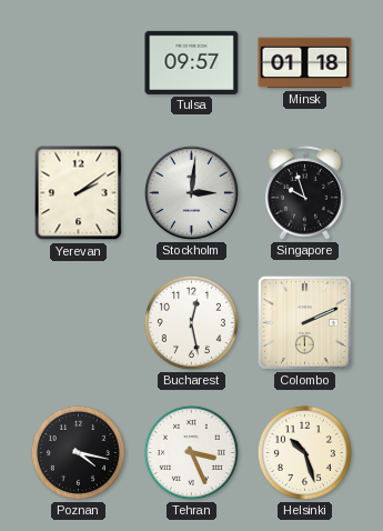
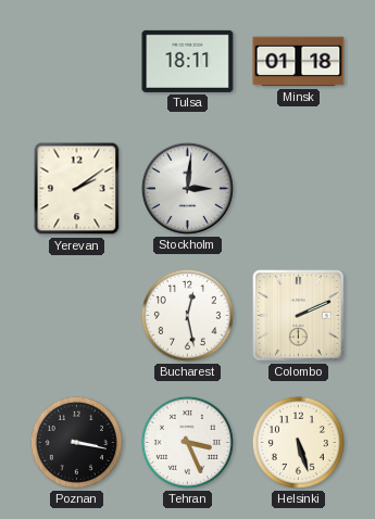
Tulsa: 09:57 -> 18:11
Singapore: 9:57 -> none
Poznan: 4:17 -> 3:17
Helsinki: 10:27 -> 5:27
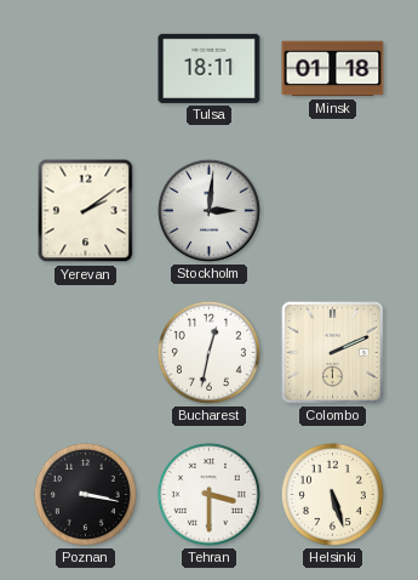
Bucharest: 12:28 -> 12:32
Tehran: 3:26 -> 3:30
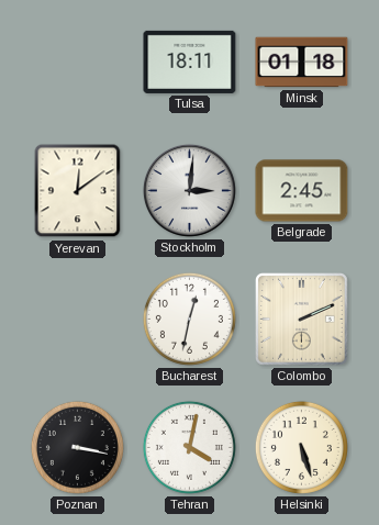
Yerevan: 2:09 -> 12:09
Belgrade: none -> 2:45
Tehran: 3:30 -> 4:02
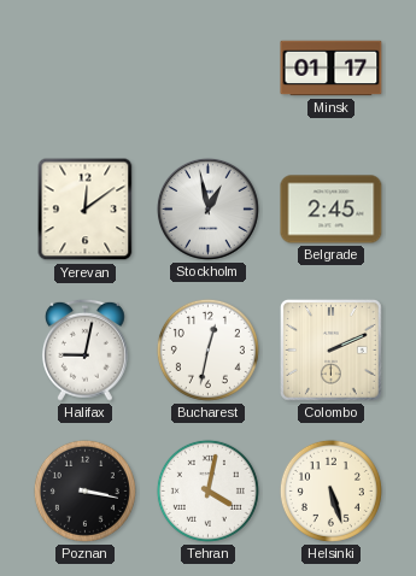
Tulsa: 18:11 -> none
Minsk: 01:18 -> 01:17
Stockholm: 3:01 -> 12:58
Halifax: none -> 9:02
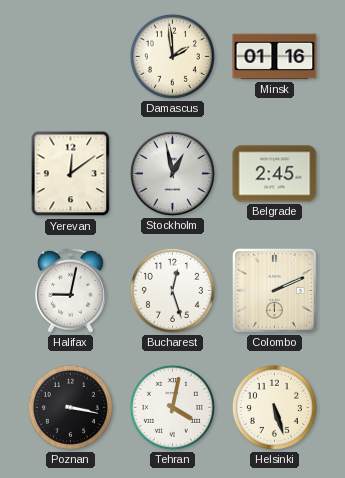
Damascus: none -> 1:59
Minsk: 01:17 -> 01:16
Bucharest: 12:32 -> 12:27
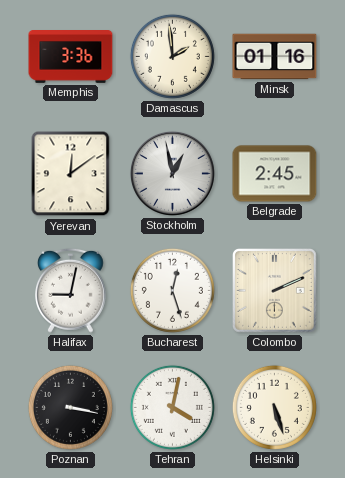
Memphis: none -> 3:36
